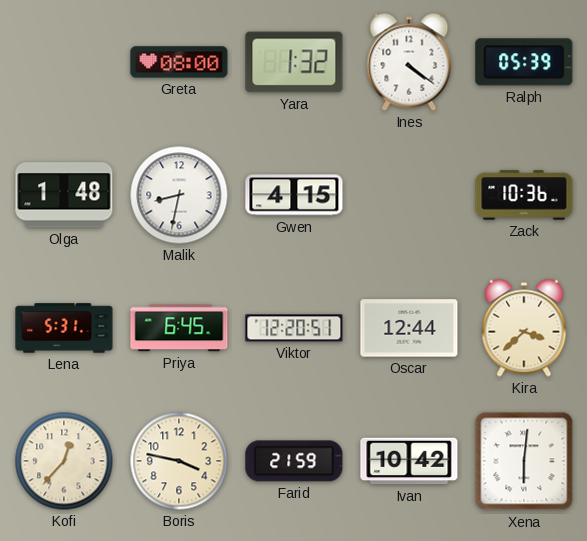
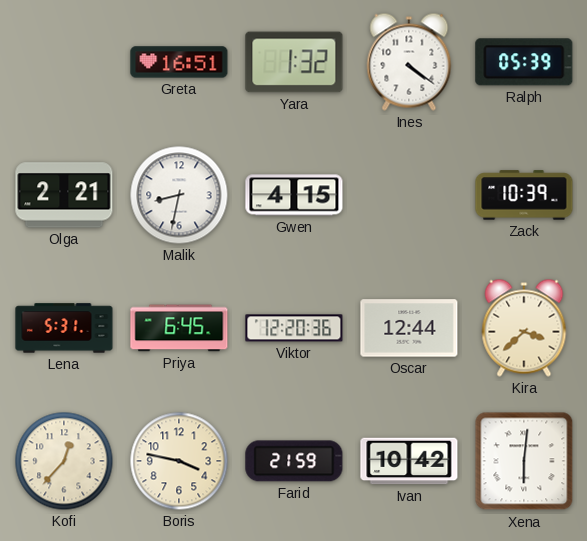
Greta: 08:00 -> 16:51
Olga: 1:48 -> 2:21
Zack: 10:36 -> 10:39
Viktor: 12:20:51 -> 12:20:36
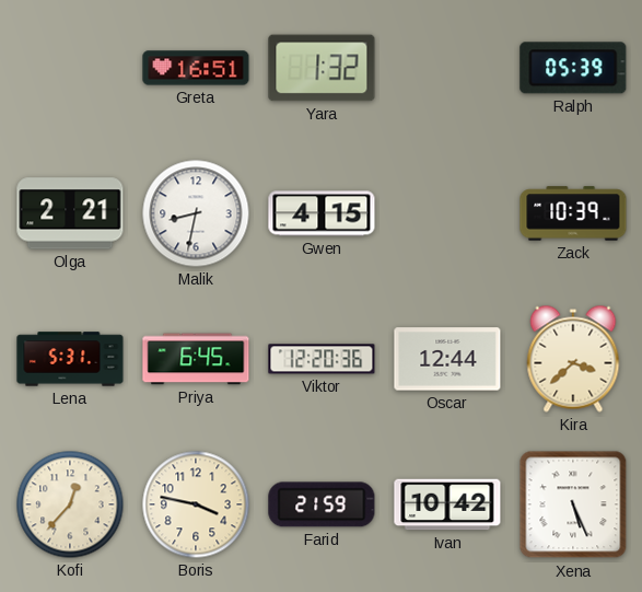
Ines: 4:21 -> none
Xena: 6:01 -> 5:26
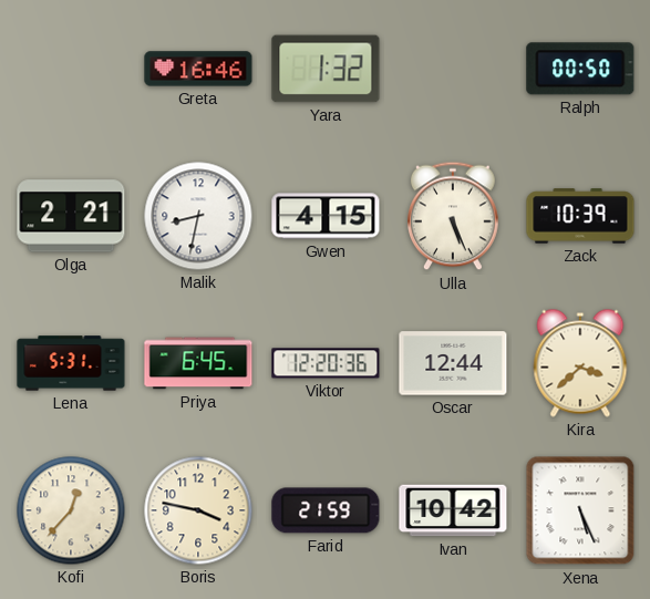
Greta: 16:51 -> 16:46
Ralph: 05:39 -> 00:50
Ulla: none -> 5:26
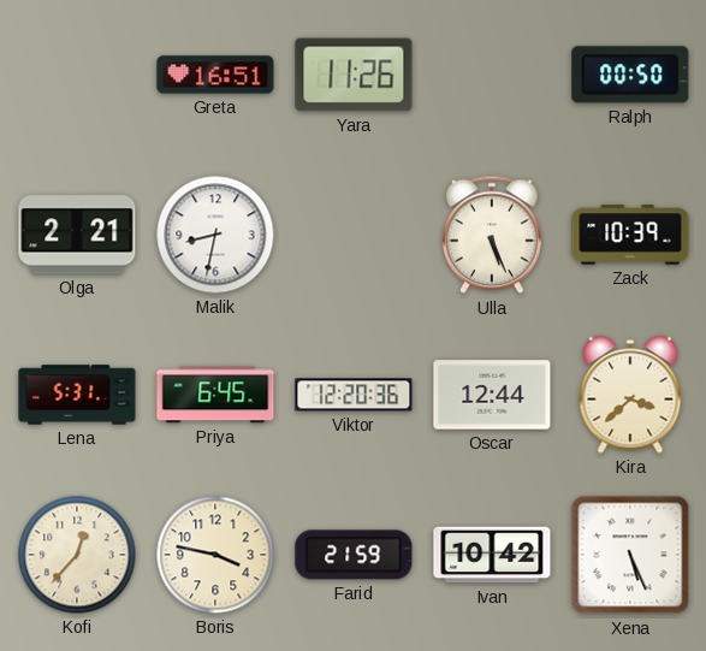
Greta: 16:46 -> 16:51
Yara: 1:32 -> 11:26
Gwen: 4:15 -> none
